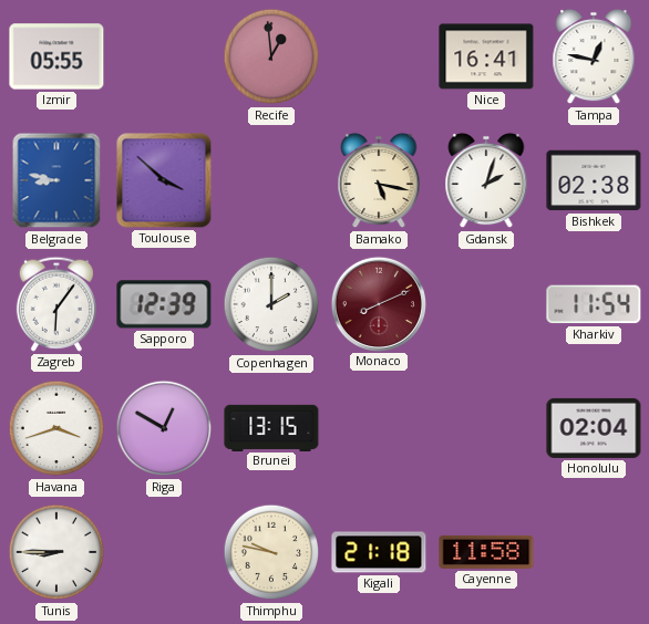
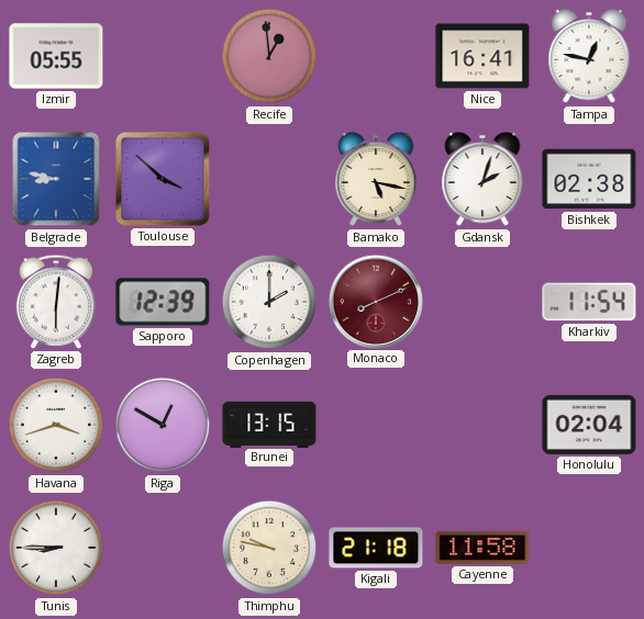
Zagreb: 6:06 -> 6:01
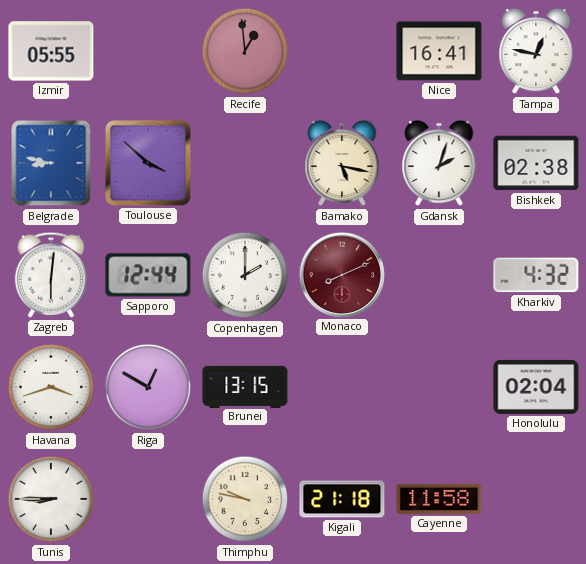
Sapporo: 12:39 -> 12:44
Kharkiv: 11:54 -> 4:32
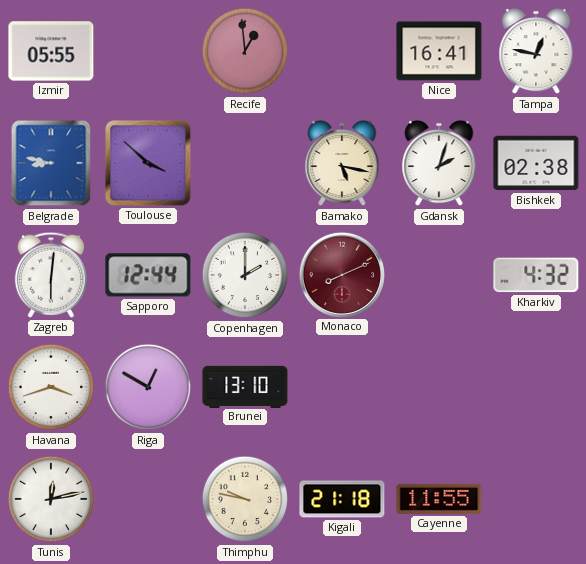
Brunei: 13:15 -> 13:10
Honolulu: 02:04 -> none
Tunis: 8:45 -> 12:13
Cayenne: 11:58 -> 11:55
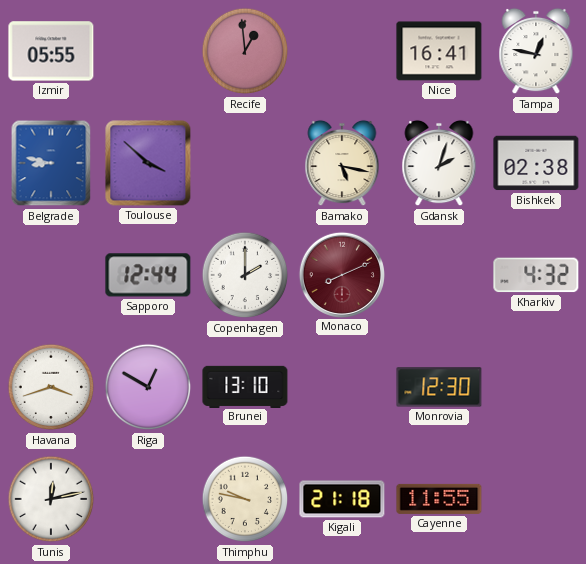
Zagreb: 6:01 -> none
Monrovia: none -> 12:30
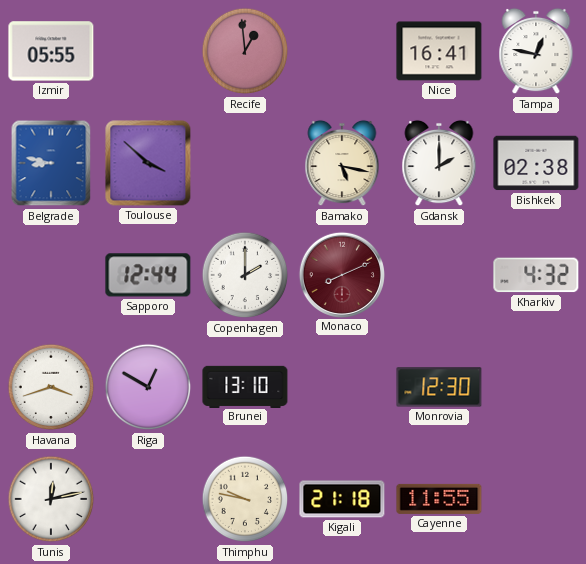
Gdansk: 2:03 -> 2:00
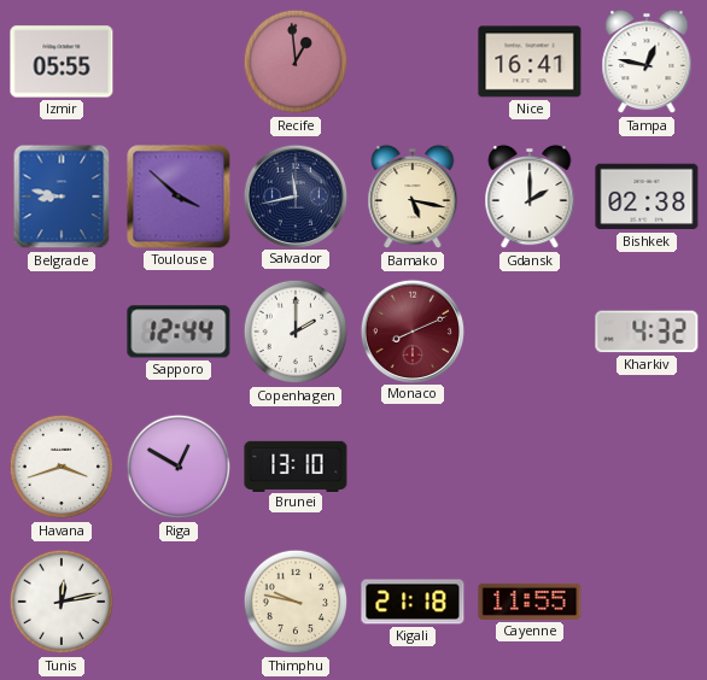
Salvador: none -> 11:43
Monrovia: 12:30 -> none
